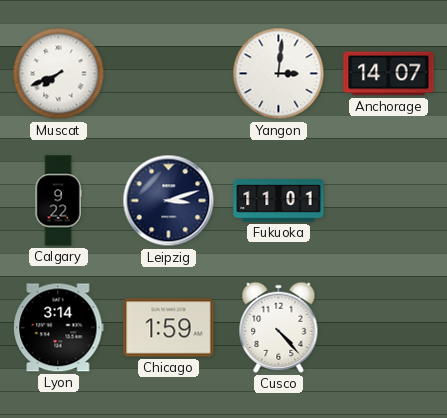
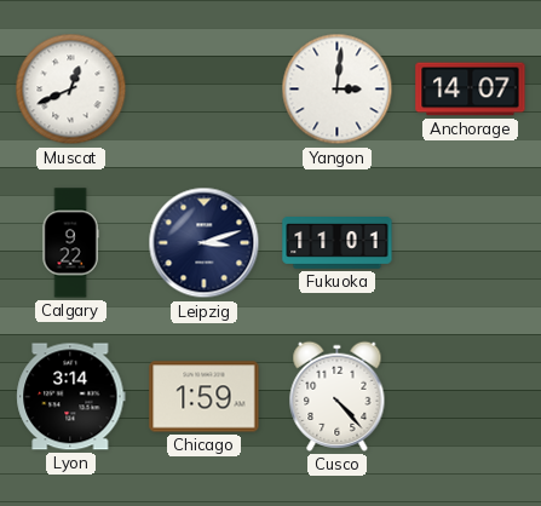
Muscat: 7:41 -> 12:41
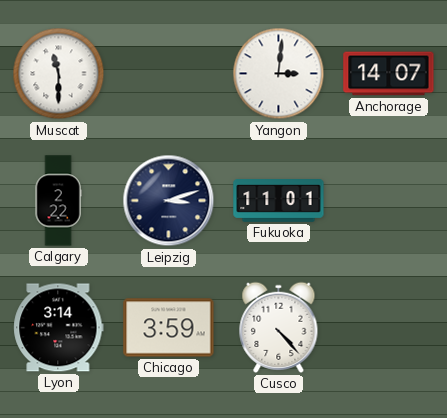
Muscat: 12:41 -> 11:30
Calgary: 9:22 -> 2:22
Chicago: 1:59 -> 3:59
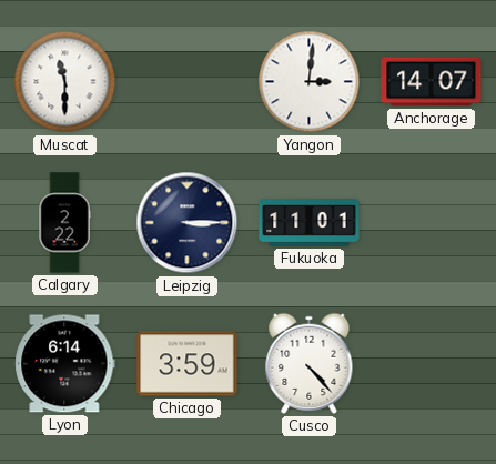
Leipzig: 3:12 -> 3:15
Lyon: 3:14 -> 6:14
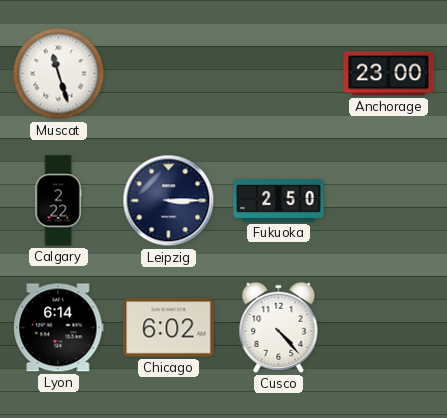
Muscat: 11:30 -> 11:27
Yangon: 3:01 -> none
Anchorage: 14:07 -> 23:00
Fukuoka: 11:01 -> 2:50
Chicago: 3:59 -> 6:02
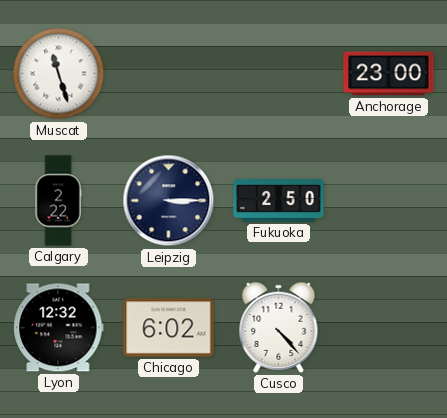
Lyon: 6:14 -> 12:32
